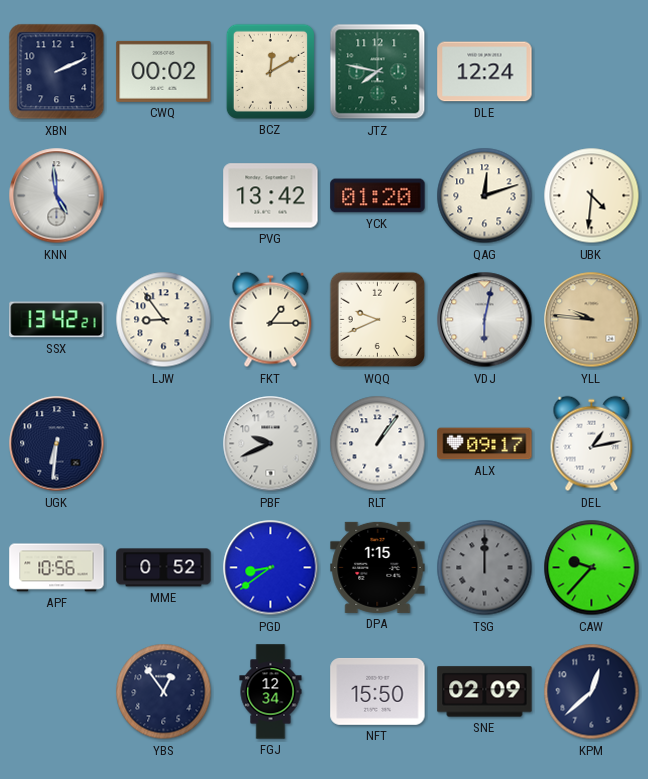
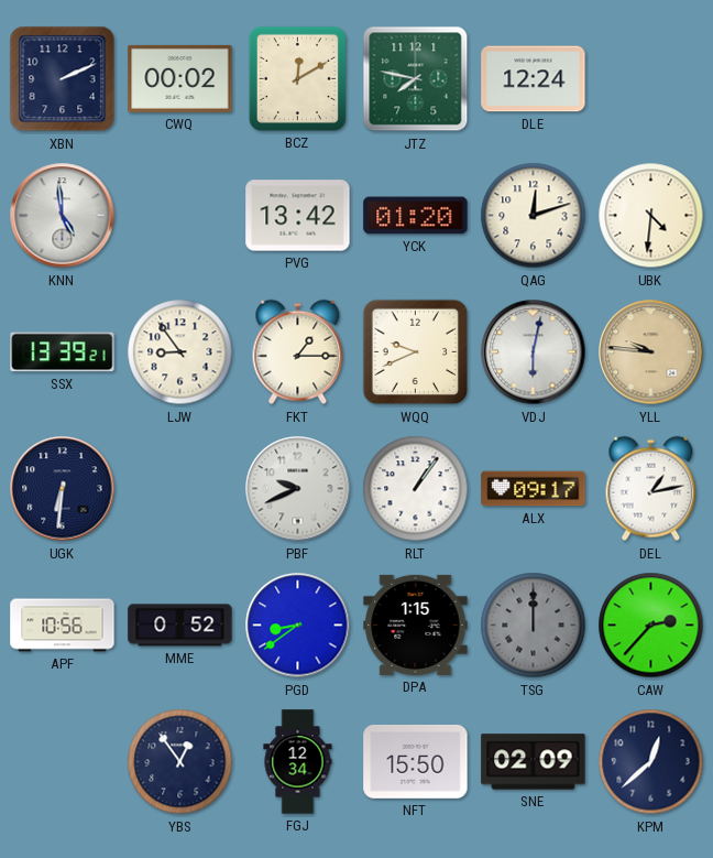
SSX: 13:42 -> 13:39
CAW: 9:37 -> 2:37
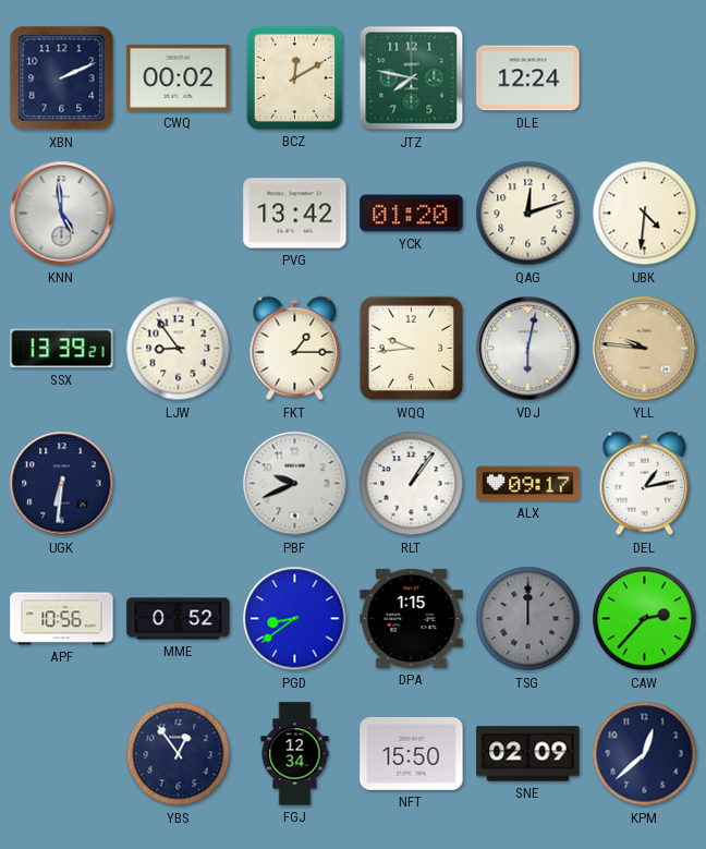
WQQ: 9:41 -> 9:44
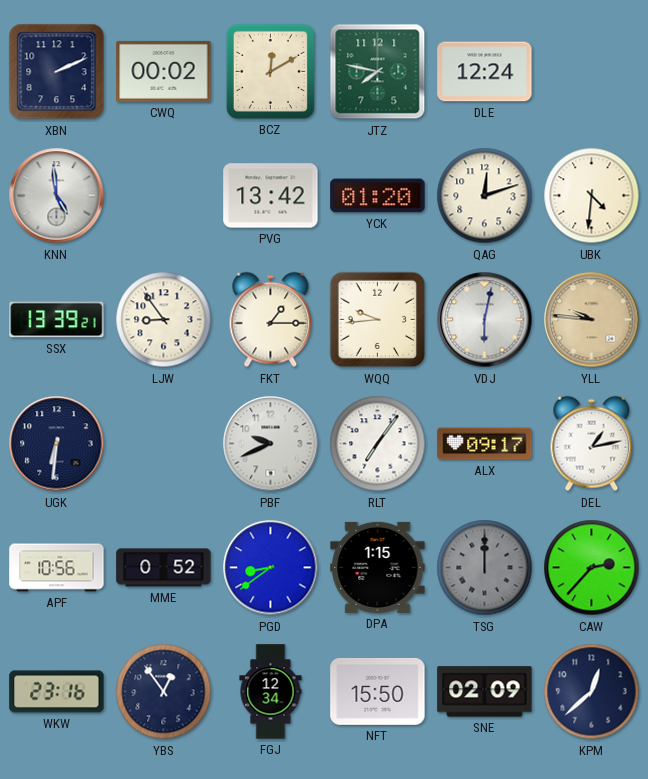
RLT: 1:06 -> 7:06
WKW: none -> 23:16
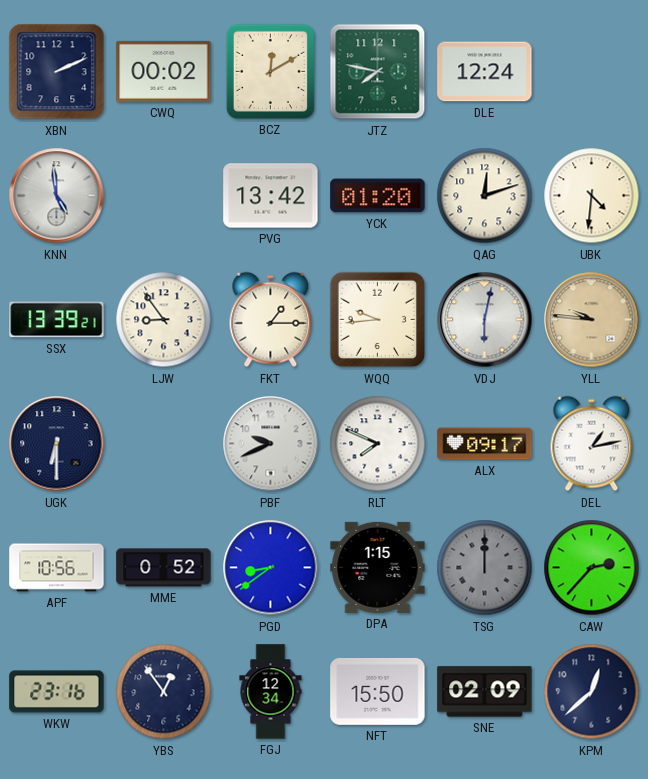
UGK: 6:31 -> 6:30
RLT: 7:06 -> 7:49
